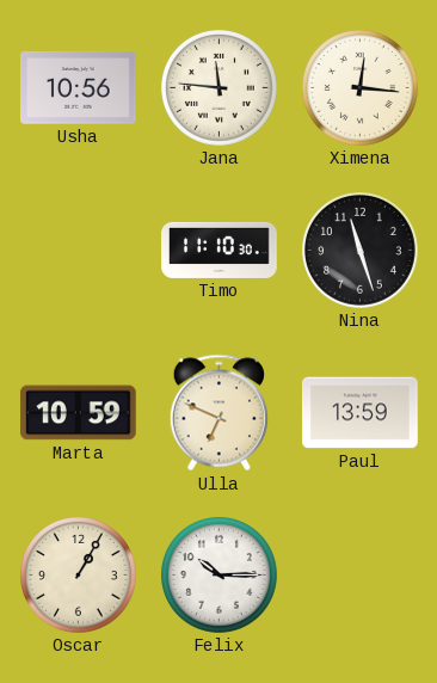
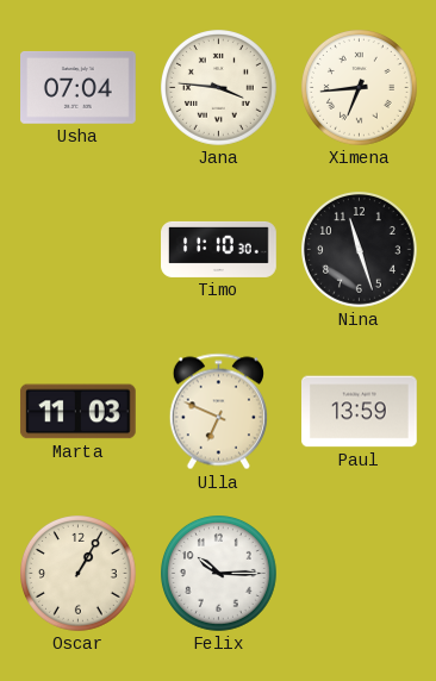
Usha: 10:56 -> 07:04
Jana: 11:46 -> 3:46
Ximena: 12:16 -> 6:44
Marta: 10:59 -> 11:03
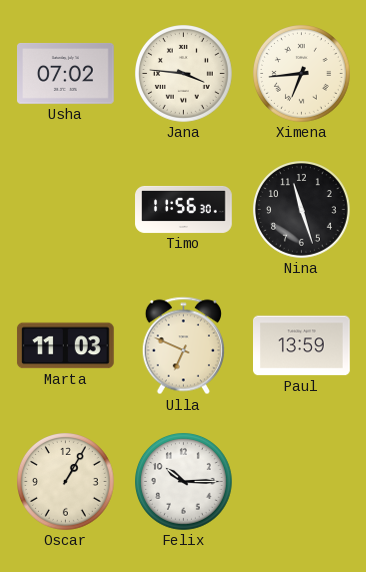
Usha: 07:04 -> 07:02
Timo: 11:10 -> 11:56
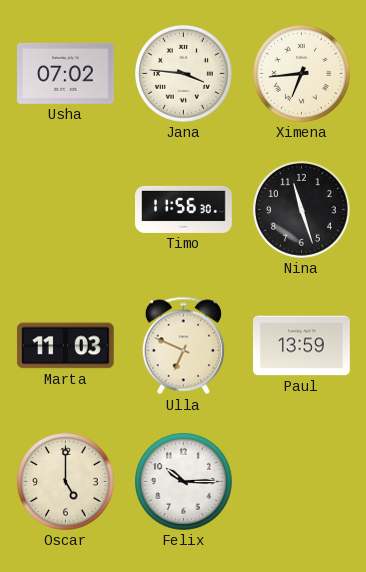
Oscar: 1:05 -> 5:00
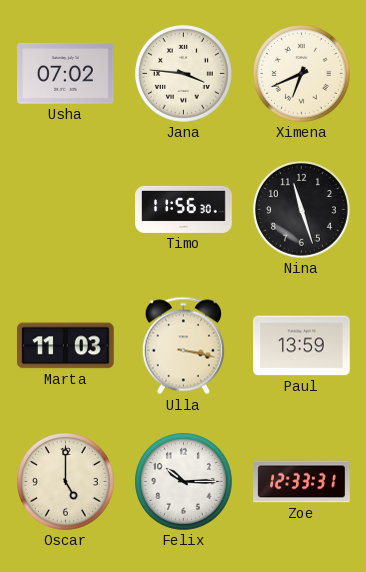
Ximena: 6:44 -> 6:41
Ulla: 6:49 -> 3:17
Zoe: none -> 12:33
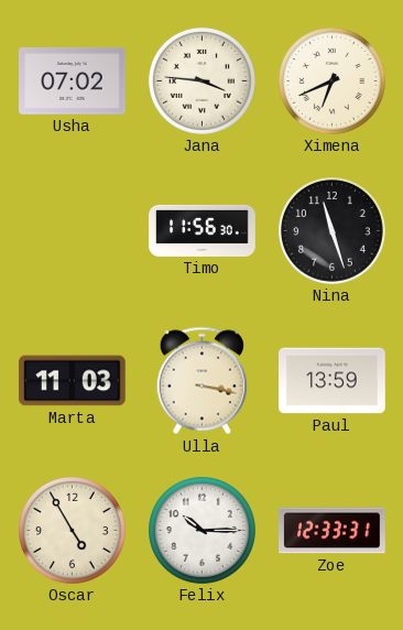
Oscar: 5:00 -> 4:55
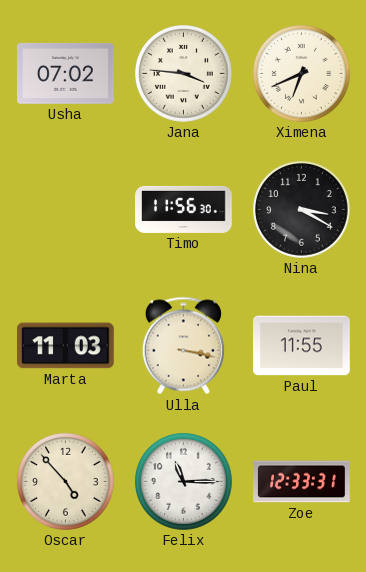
Nina: 11:27 -> 3:20
Paul: 13:59 -> 11:55
Oscar: 4:55 -> 4:53
Felix: 10:15 -> 11:15
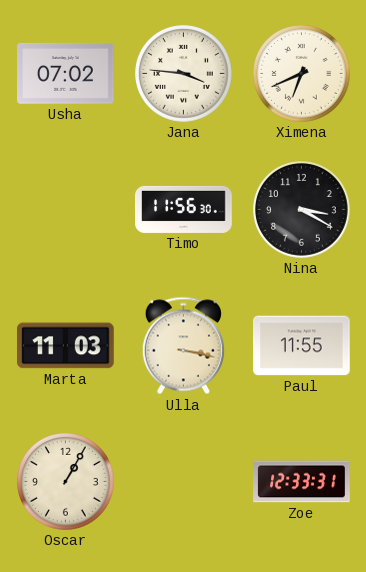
Oscar: 4:53 -> 1:05
Felix: 11:15 -> none
